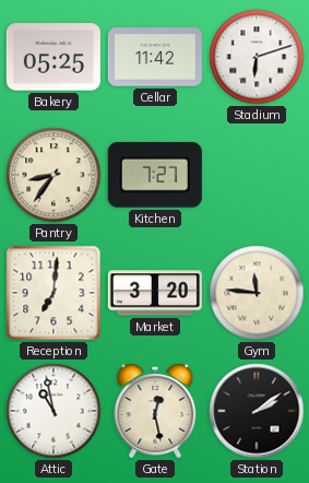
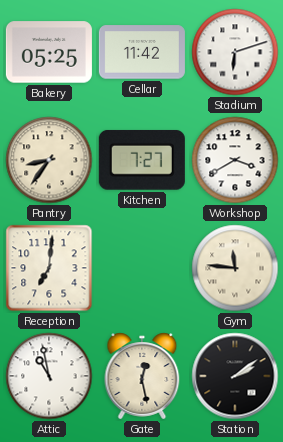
Workshop: none -> 3:40
Market: 3:20 -> none
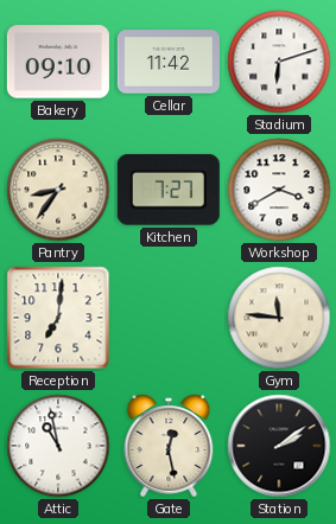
Bakery: 05:25 -> 09:10
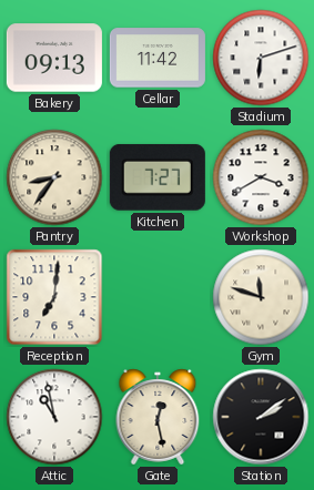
Bakery: 09:10 -> 09:13
Gym: 11:46 -> 11:48
